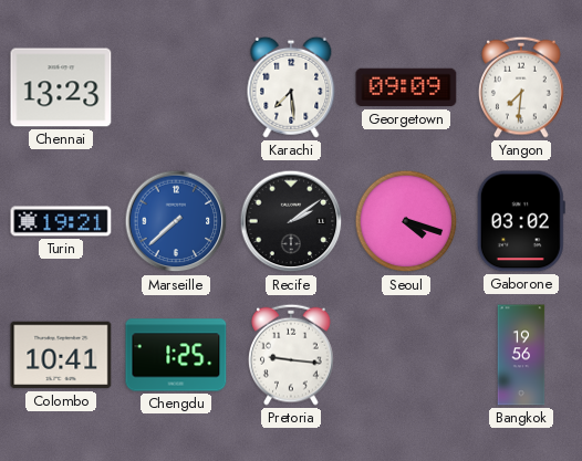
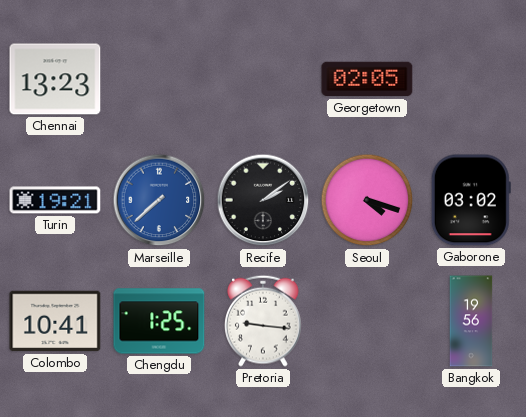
Karachi: 7:29 -> none
Georgetown: 09:09 -> 02:05
Yangon: 7:31 -> none
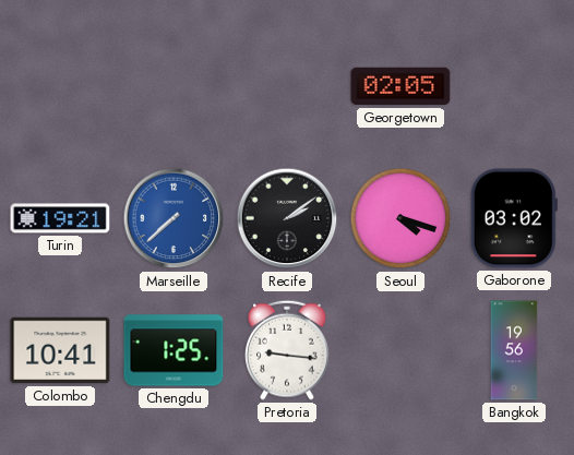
Chennai: 13:23 -> none
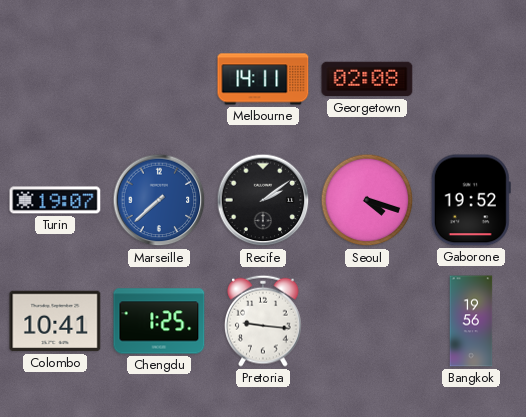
Melbourne: none -> 14:11
Georgetown: 02:05 -> 02:08
Turin: 19:21 -> 19:07
Gaborone: 03:02 -> 19:52
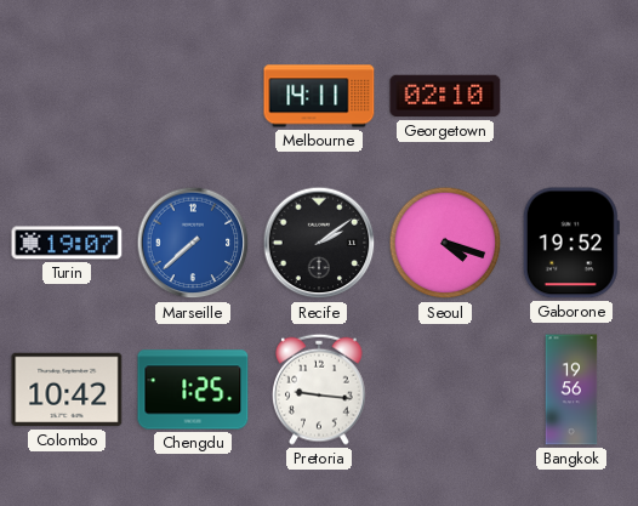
Georgetown: 02:08 -> 02:10
Colombo: 10:41 -> 10:42
